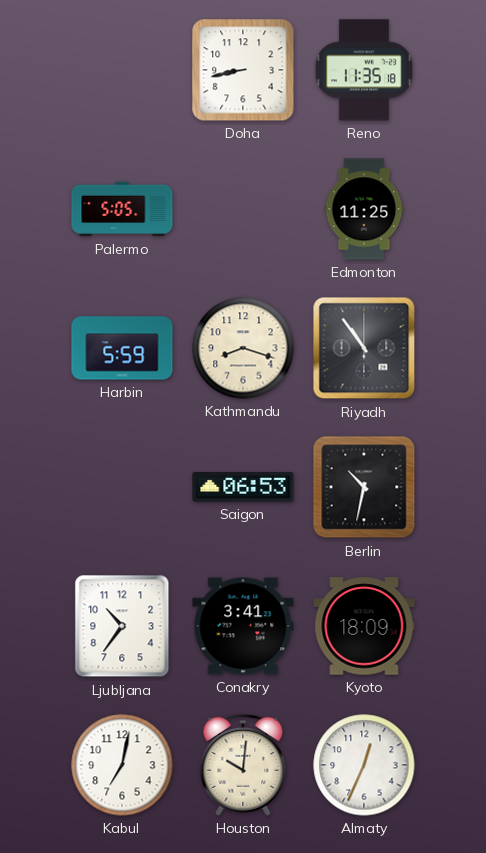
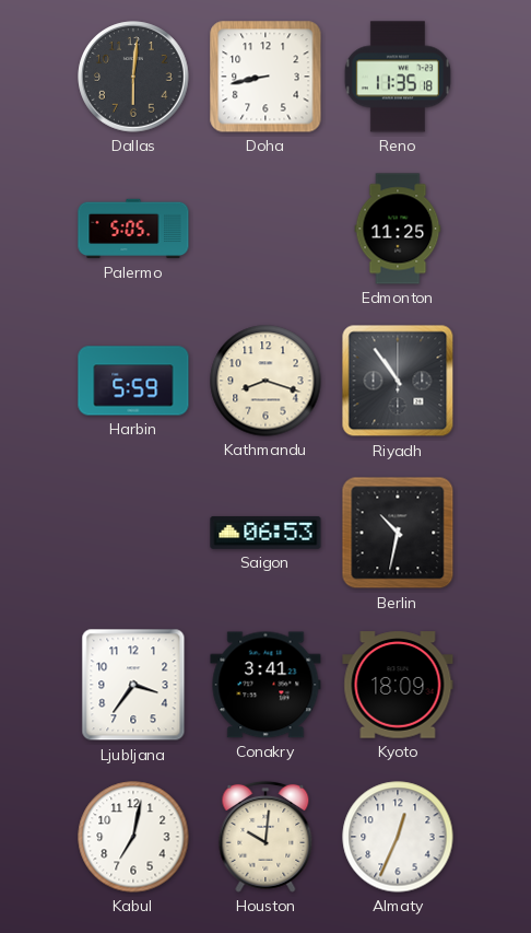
Dallas: none -> 6:01
Ljubljana: 10:36 -> 3:36
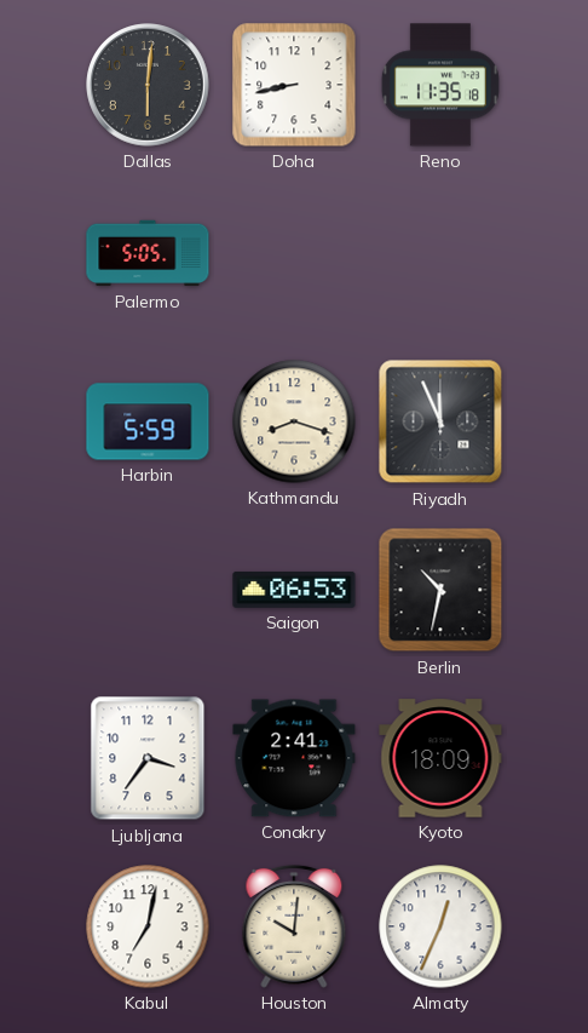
Edmonton: 11:25 -> none
Riyadh: 10:54 -> 11:56
Conakry: 3:41 -> 2:41
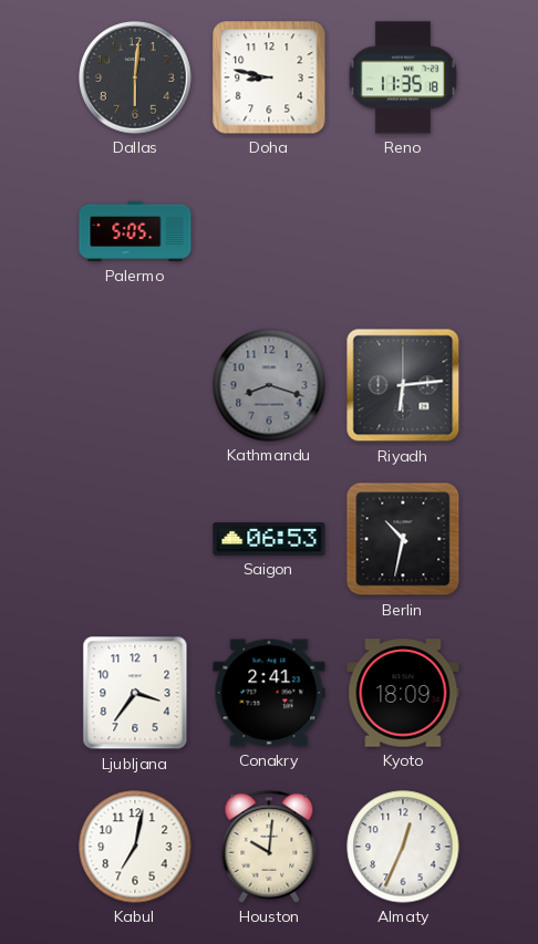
Doha: 8:43 -> 8:47
Harbin: 5:59 -> none
Kathmandu dial: cream -> grey
Riyadh: 11:56 -> 6:14
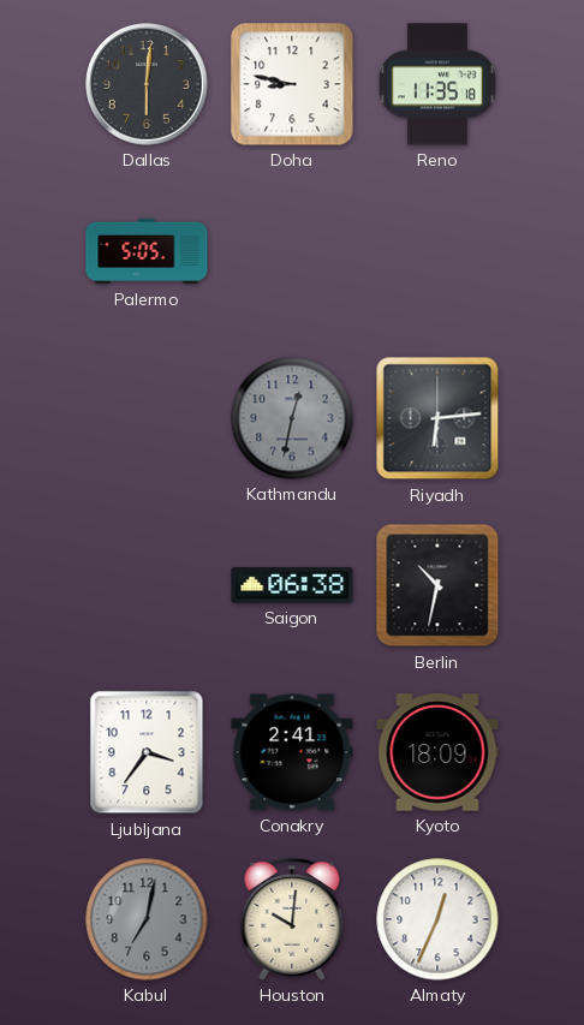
Kathmandu: 8:18 -> 12:32
Saigon: 06:53 -> 06:38
Kabul dial: white -> grey
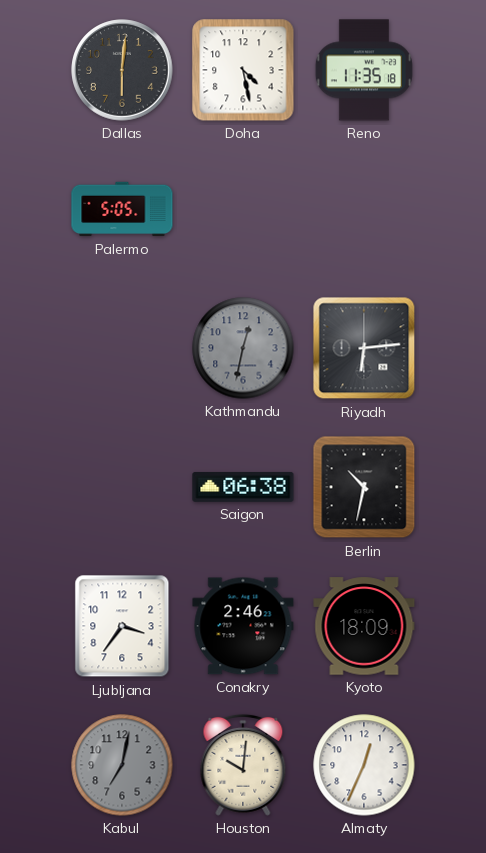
Doha: 8:47 -> 4:28
Conakry: 2:41 -> 2:46
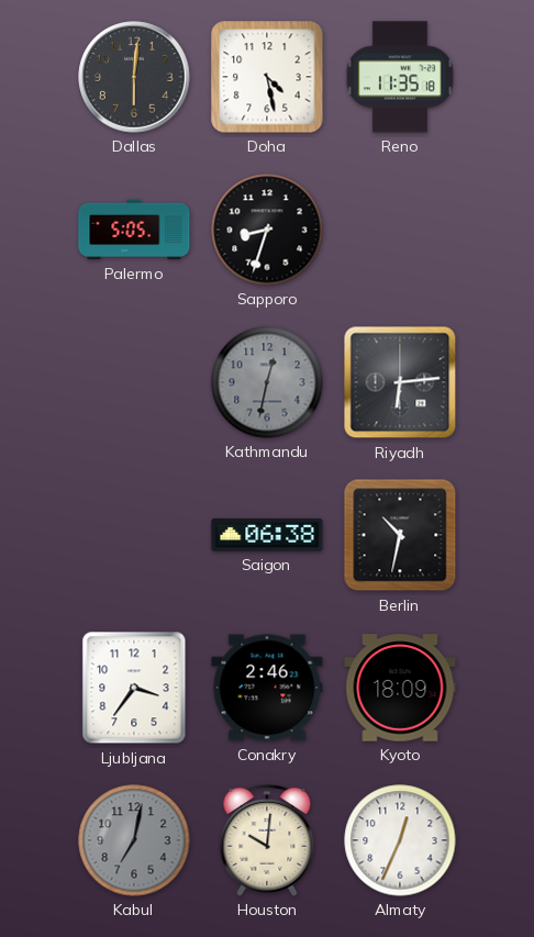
Sapporo: none -> 8:33
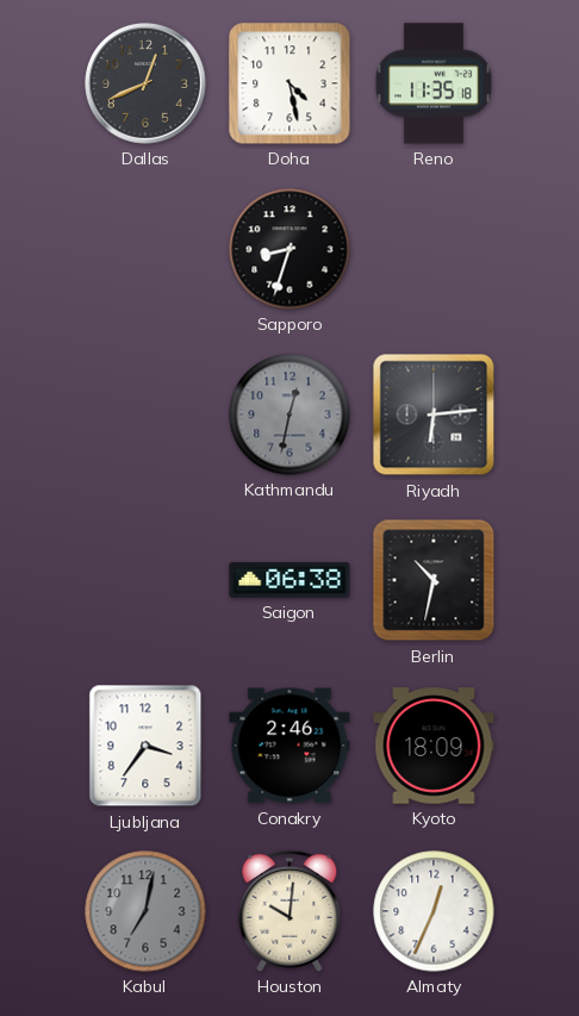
Dallas: 6:01 -> 12:41
Palermo: 5:05 -> none
